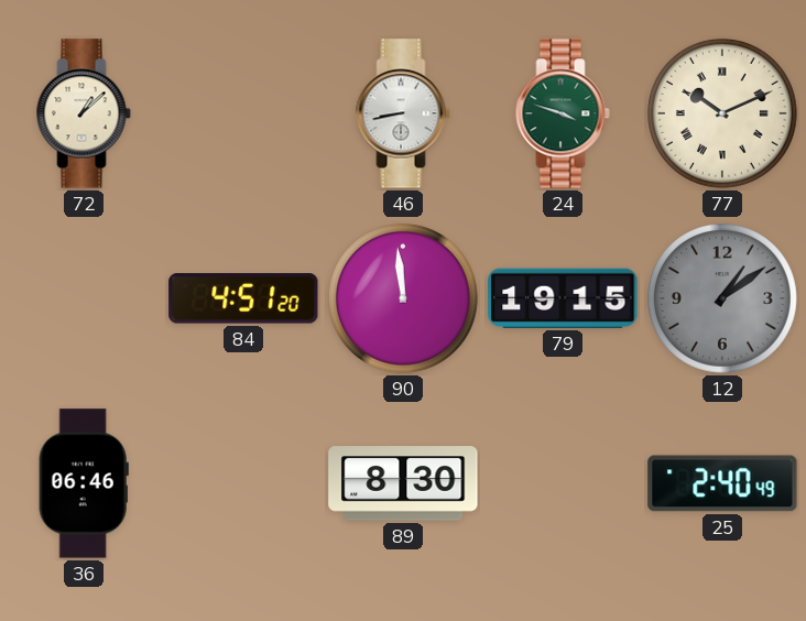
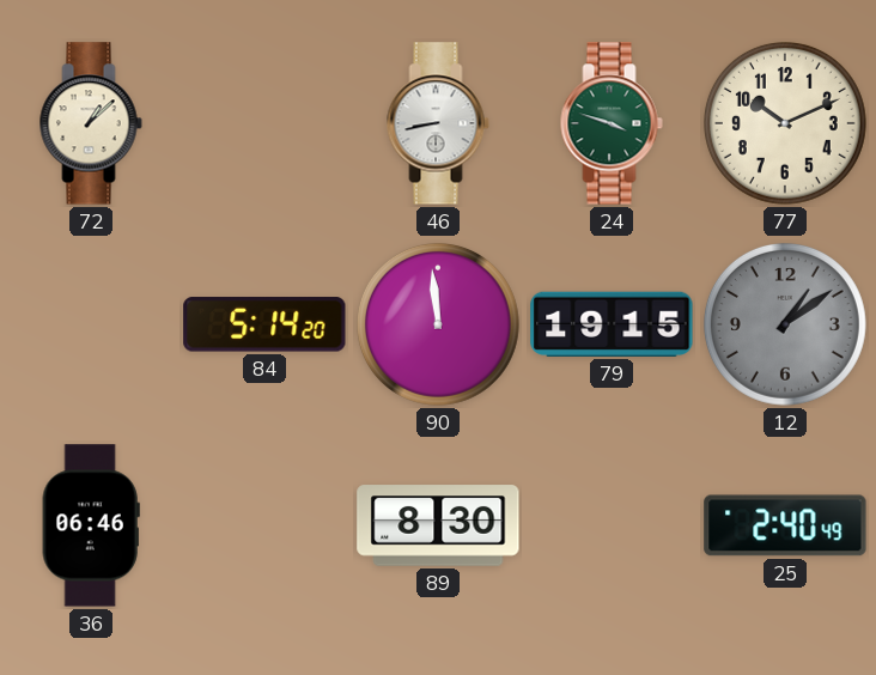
77 numerals: Roman -> Arabic
84: 4:51 -> 5:14
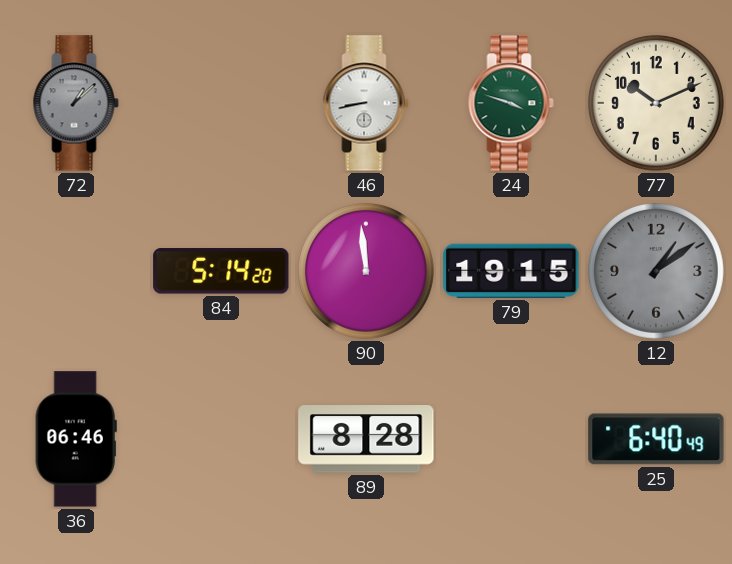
72 dial: cream -> grey
89: 8:30 -> 8:28
25: 2:40 -> 6:40
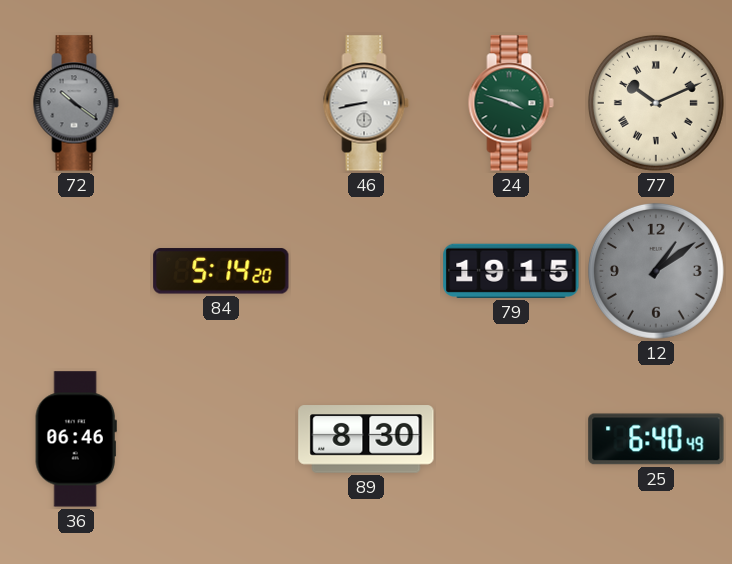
72: 1:08 -> 10:21
77 numerals: Arabic -> Roman
90: 11:59 -> none
89: 8:28 -> 8:30
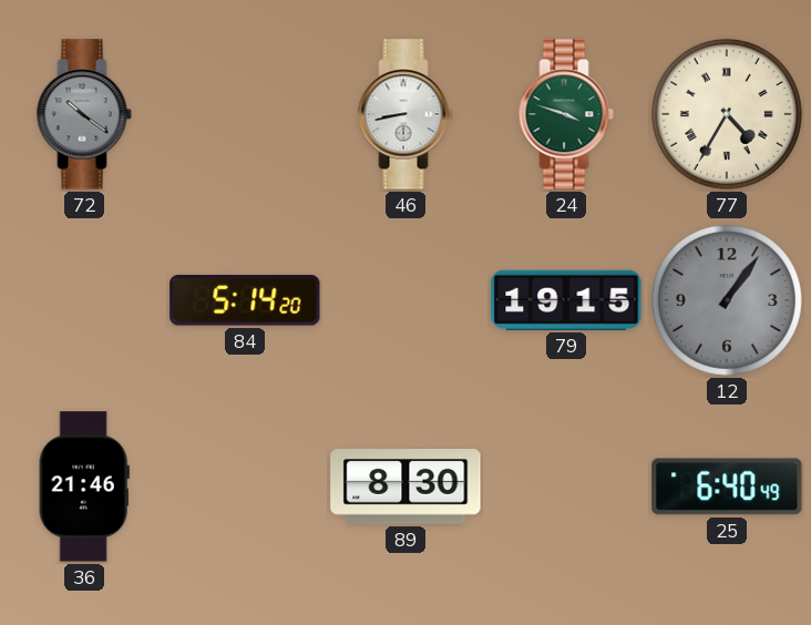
77: 10:11 -> 4:35
12: 1:09 -> 1:06
36: 06:46 -> 21:46
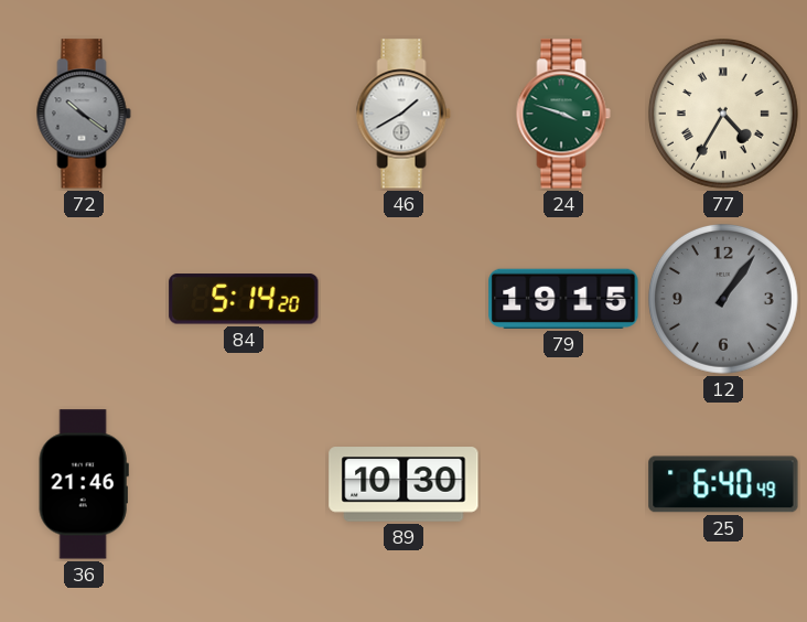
46: 8:43 -> 1:40
89: 8:30 -> 10:30
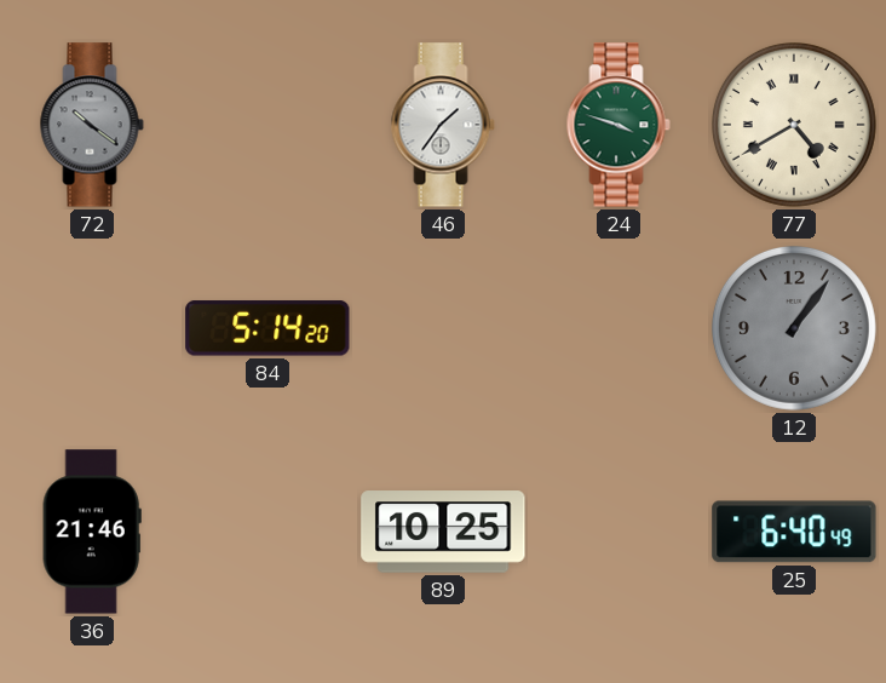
46: 1:40 -> 1:36
77: 4:35 -> 4:40
79: 19:15 -> none
89: 10:30 -> 10:25
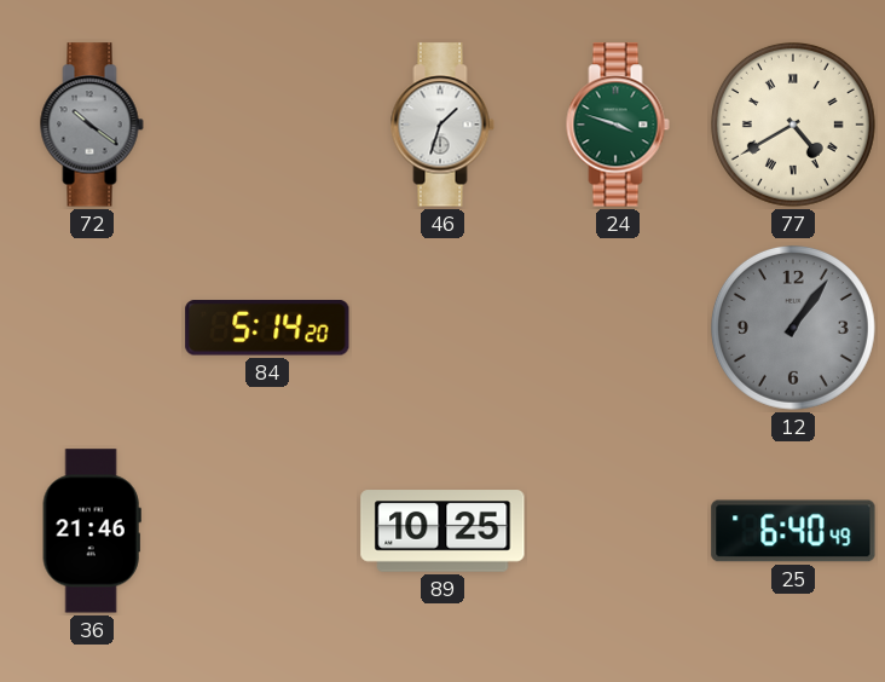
46: 1:36 -> 1:33
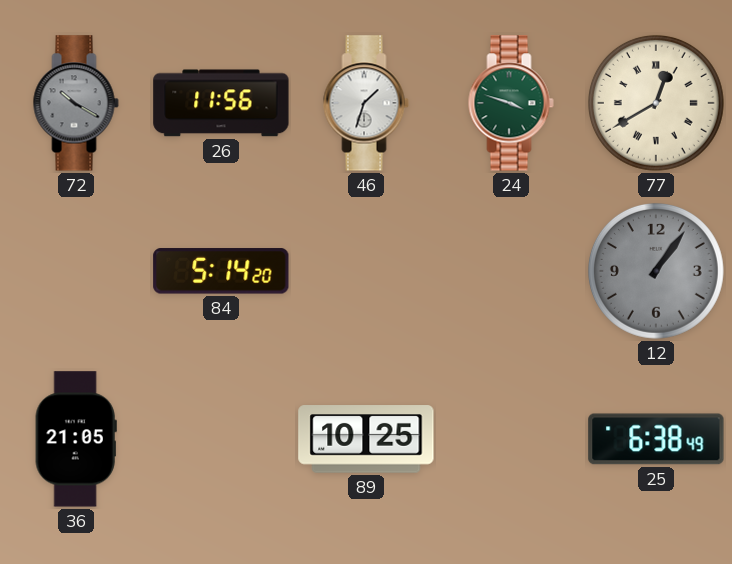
72: 10:21 -> 10:20
26: none -> 11:56
77: 4:40 -> 12:40
36: 21:46 -> 21:05
25: 6:40 -> 6:38
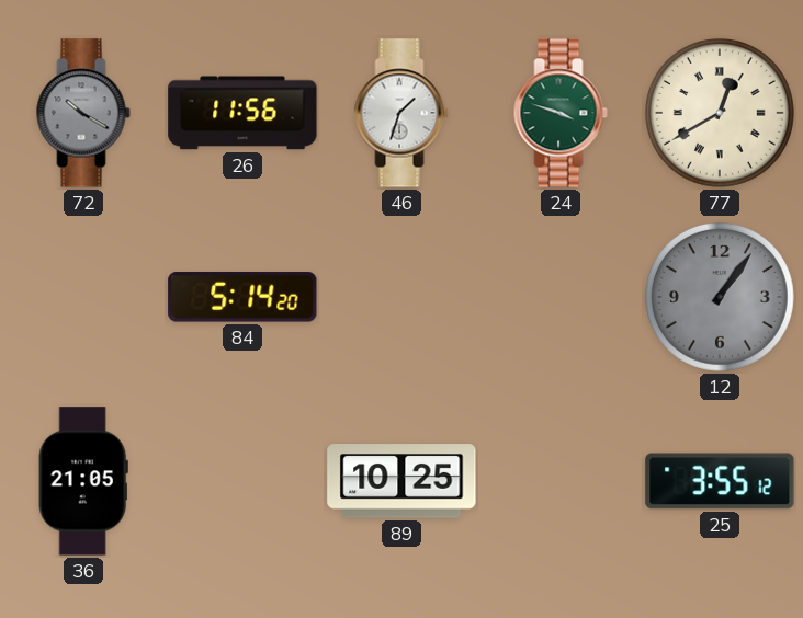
25: 6:38 -> 3:55
